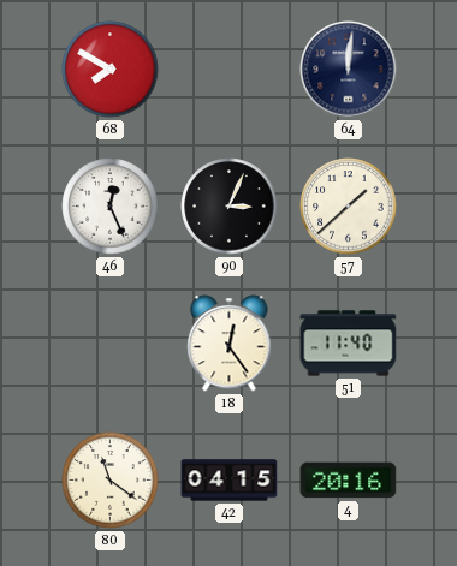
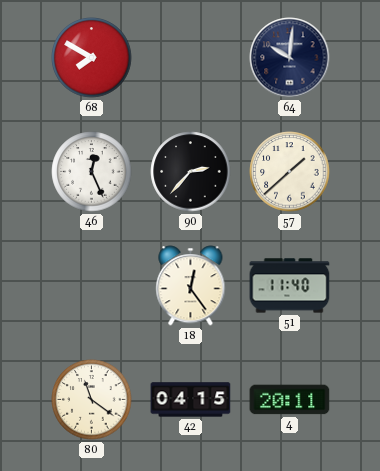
64: 12:01 -> 10:01
90: 3:04 -> 2:37
4: 20:16 -> 20:11
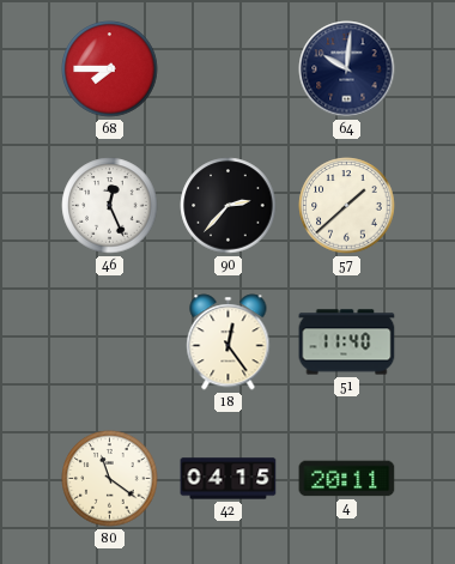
68: 7:50 -> 7:45
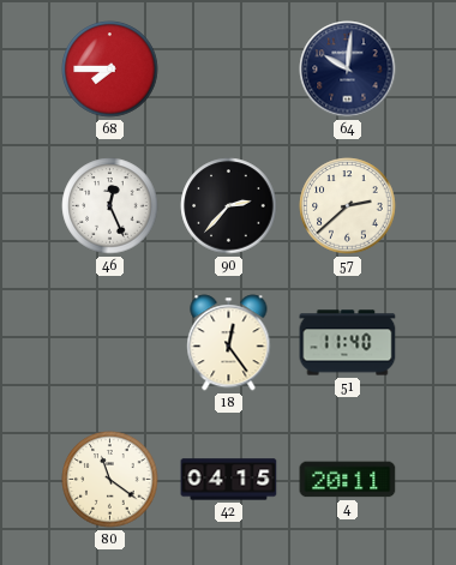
57: 1:38 -> 2:38
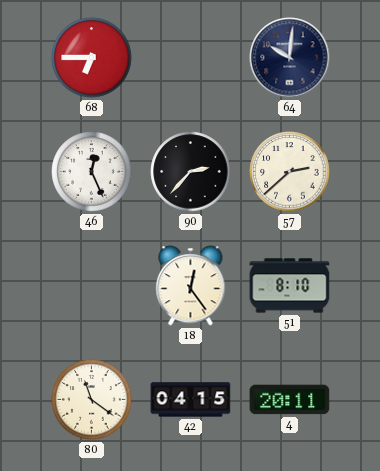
68: 7:45 -> 6:45
51: 11:40 -> 8:10
